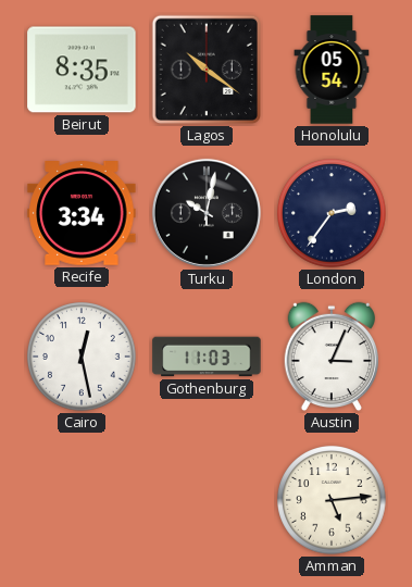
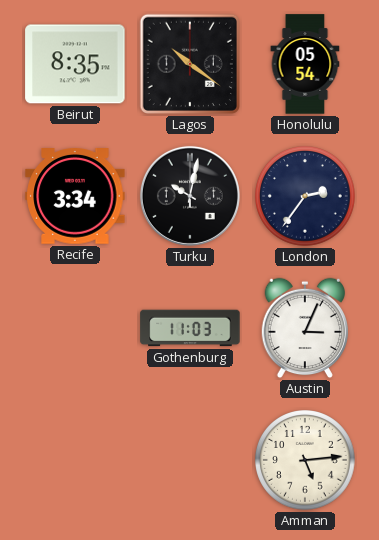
Cairo: 12:28 -> none
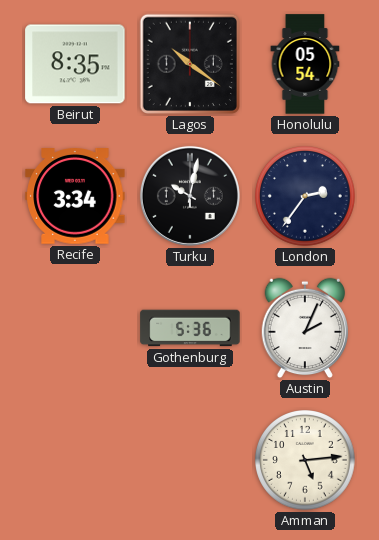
Gothenburg: 11:03 -> 5:36
Austin: 3:04 -> 2:04
